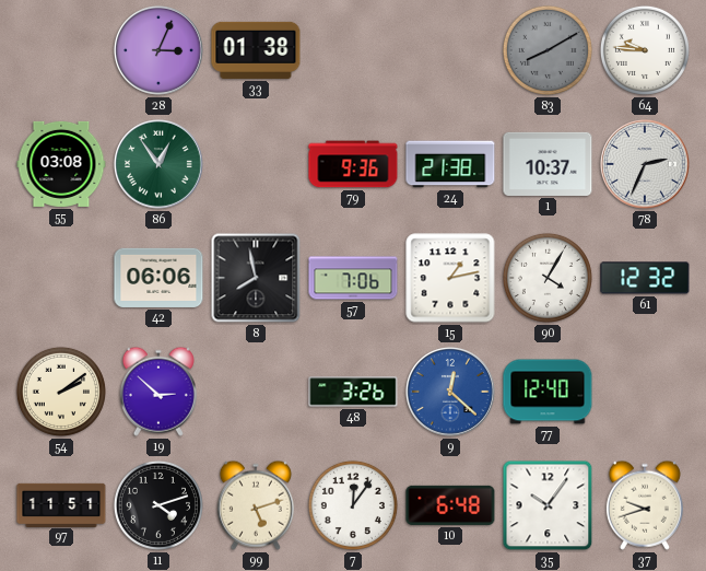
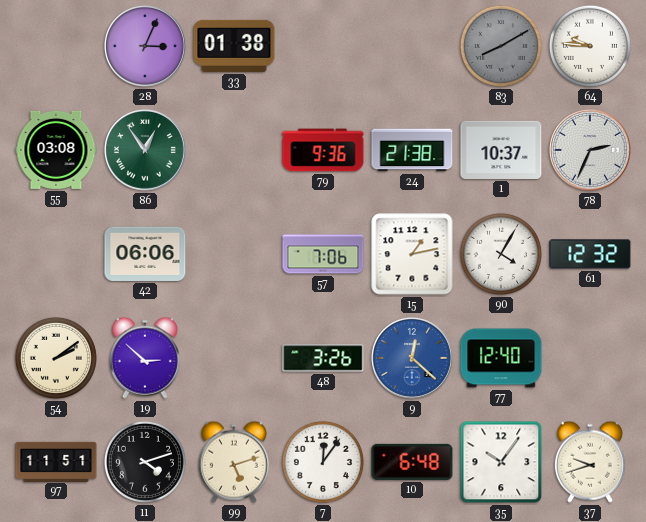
8: 7:58 -> none
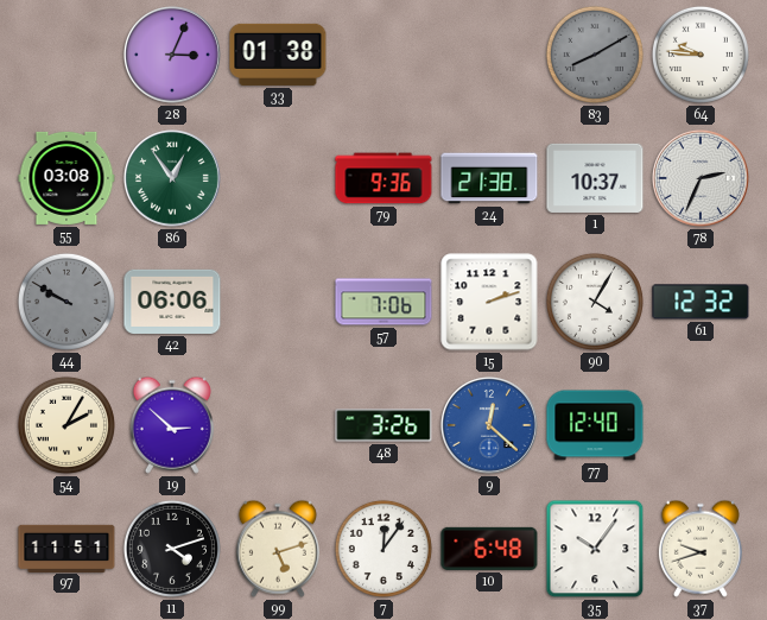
44: none -> 9:50
15: 1:13 -> 2:12
54: 2:09 -> 2:05
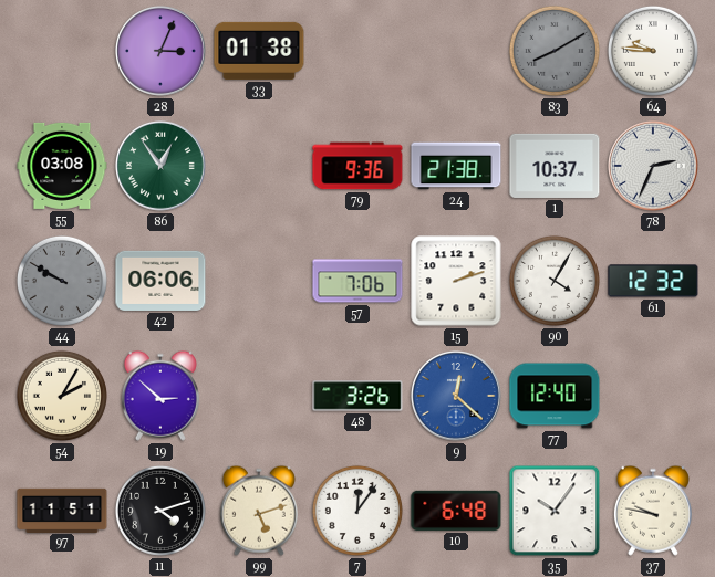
37: 9:42 -> 9:47
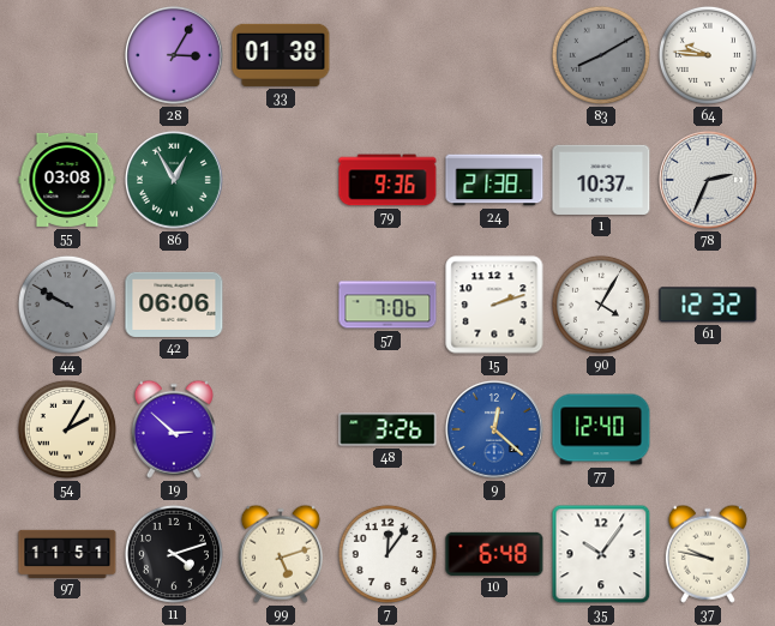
28: 3:04 -> 3:05
86: 12:54 -> 12:55
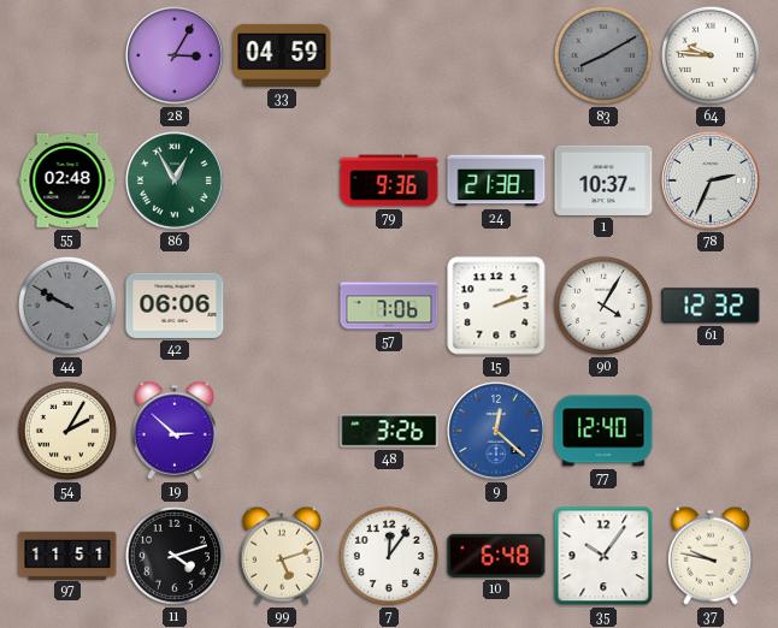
33: 01:38 -> 04:59
55: 03:08 -> 02:48
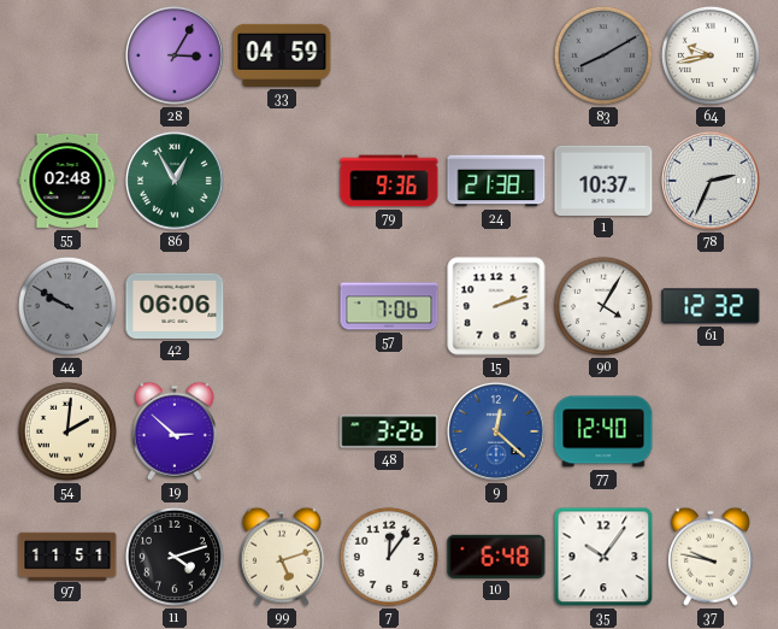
64: 9:46 -> 9:43
54: 2:05 -> 2:01
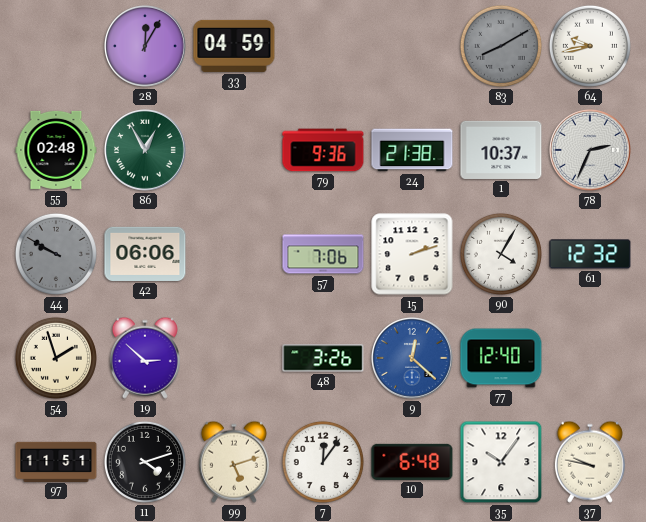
28: 3:05 -> 12:05
54: 2:01 -> 1:57
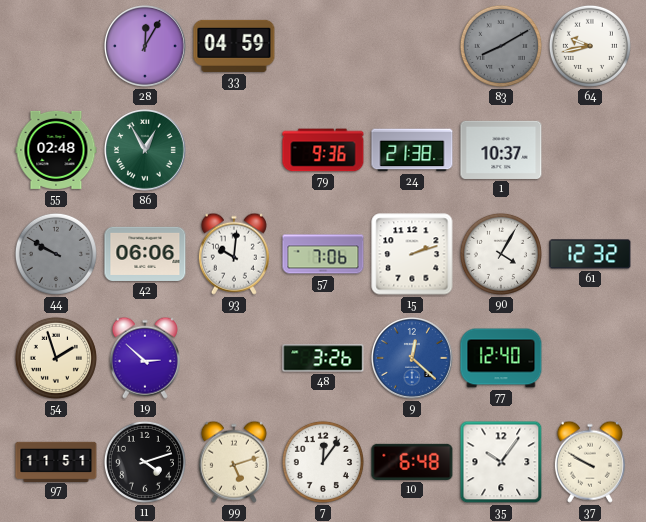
78: 2:34 -> none
93: none -> 10:01
37: 9:47 -> 9:50
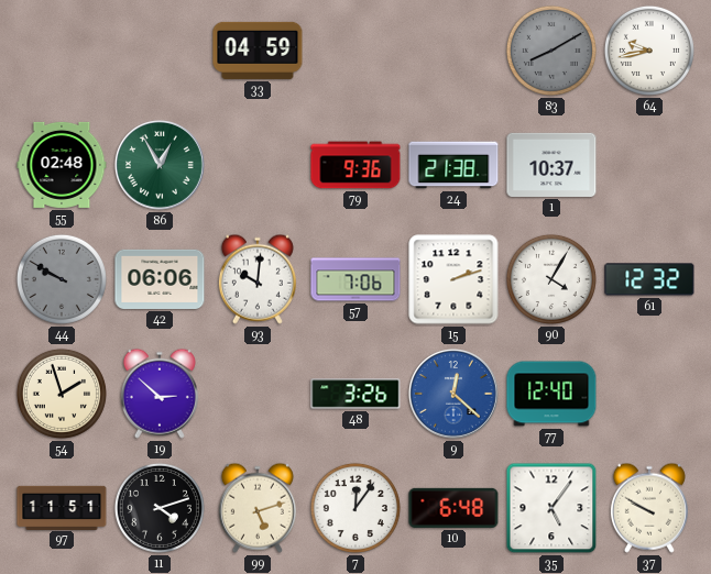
28: 12:05 -> none
35: 10:06 -> 5:06
